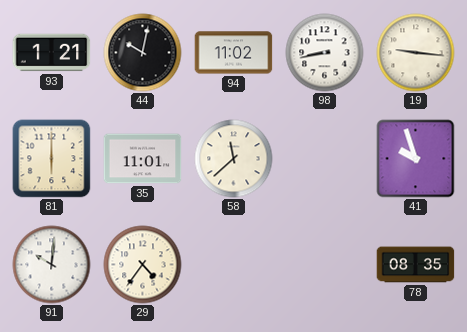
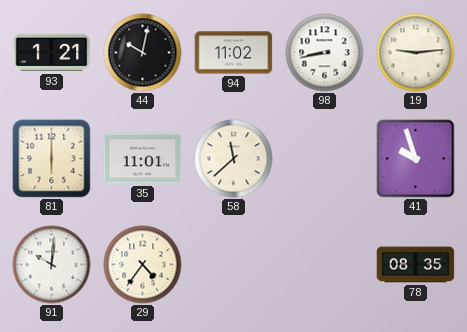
19: 9:16 -> 9:14
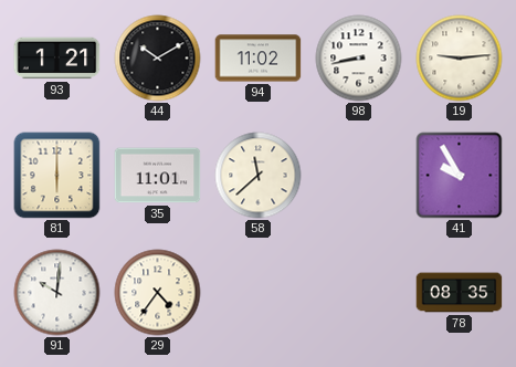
44: 10:02 -> 10:10
41: 9:57 -> 9:55
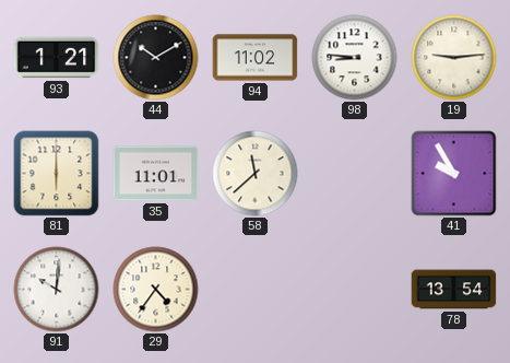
98: 8:43 -> 8:46
78: 08:35 -> 13:54
